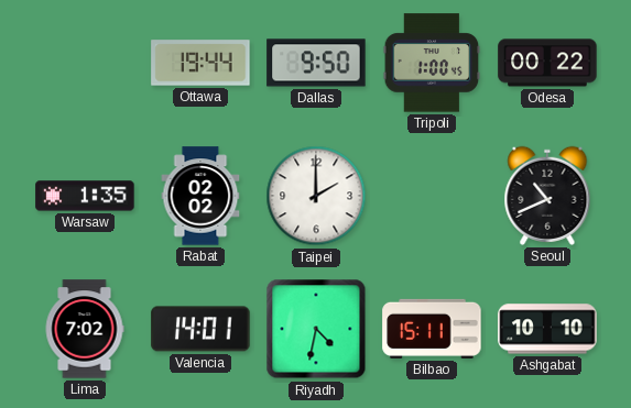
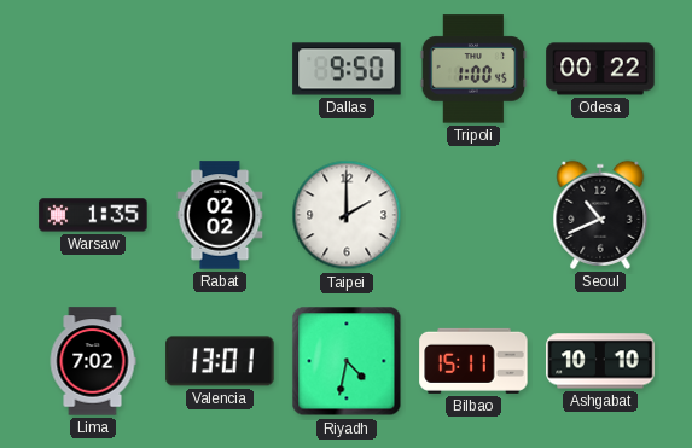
Ottawa: 19:44 -> none
Valencia: 14:01 -> 13:01
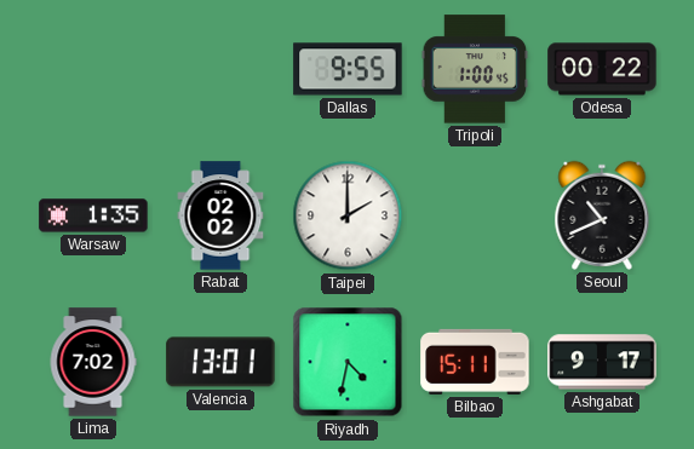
Dallas: 9:50 -> 9:55
Ashgabat: 10:10 -> 9:17
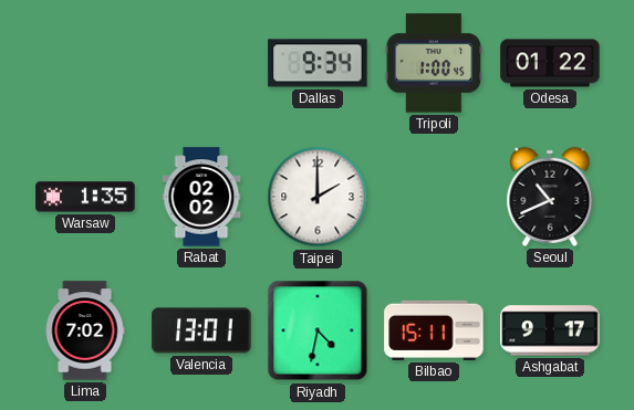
Dallas: 9:55 -> 9:34
Odesa: 00:22 -> 01:22
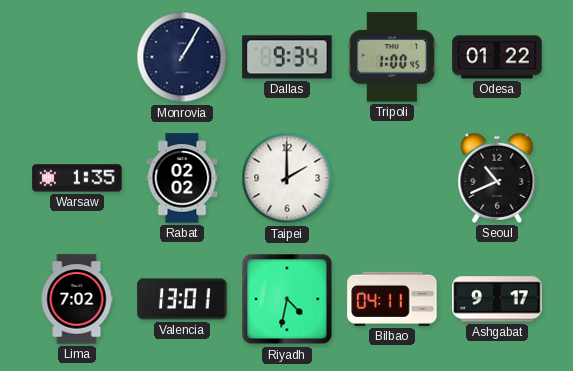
Monrovia: none -> 1:05
Bilbao: 15:11 -> 04:11
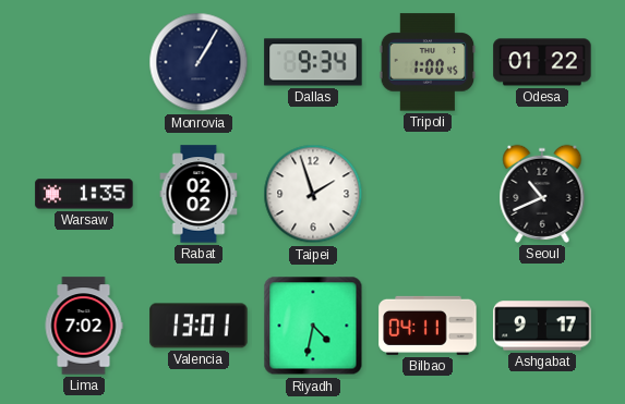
Taipei: 2:00 -> 1:57
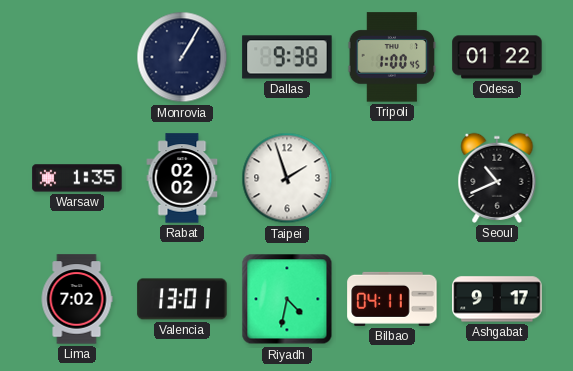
Dallas: 9:34 -> 9:38
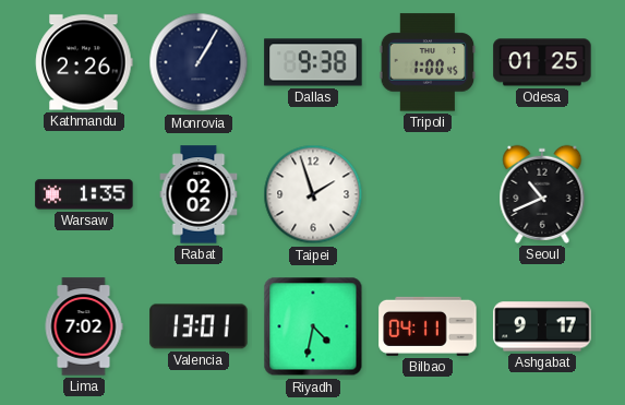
Kathmandu: none -> 2:26
Odesa: 01:22 -> 01:25
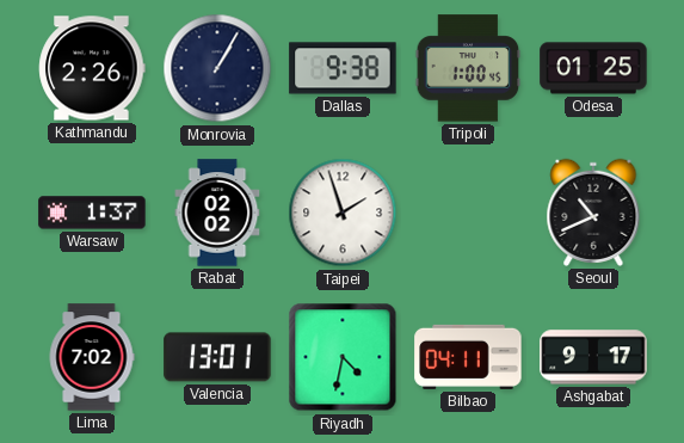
Warsaw: 1:35 -> 1:37
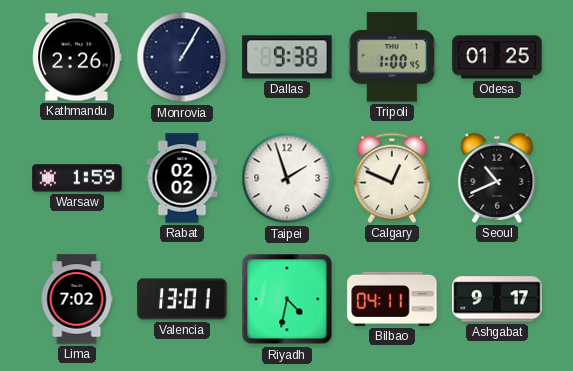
Warsaw: 1:37 -> 1:59
Calgary: none -> 12:49
